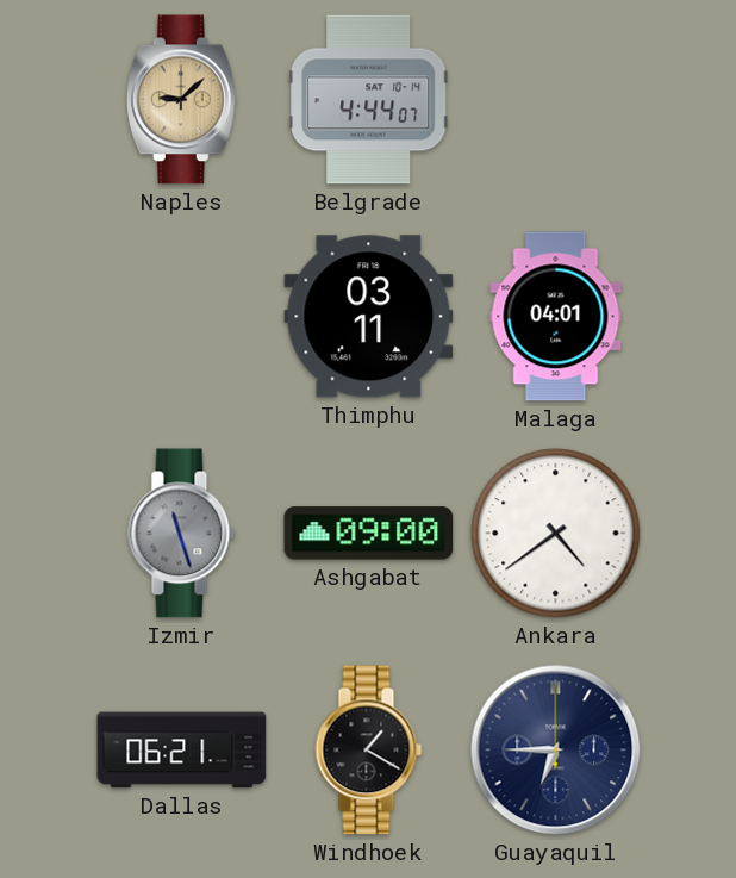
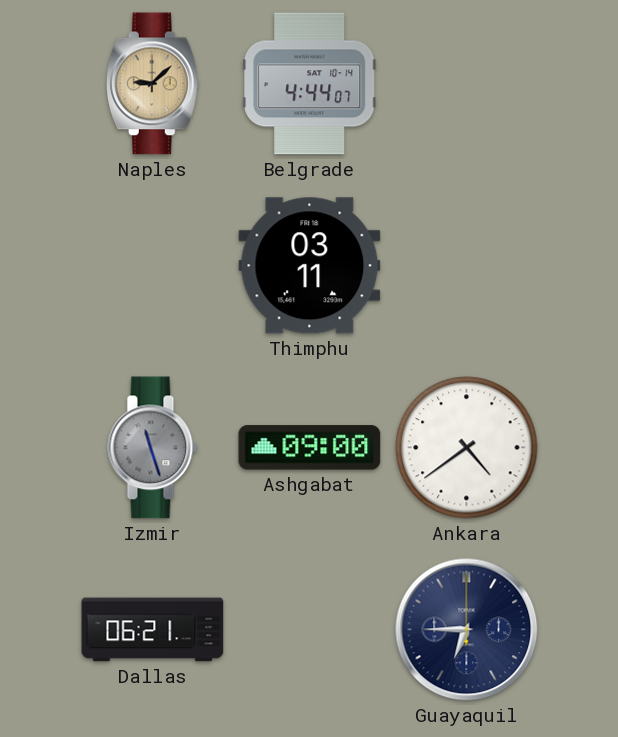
Malaga: 04:01 -> none
Windhoek: 1:20 -> none
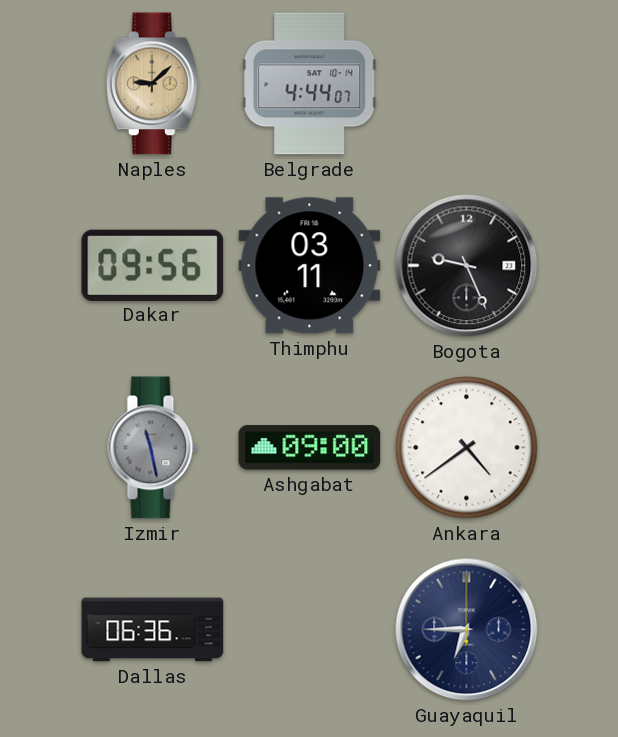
Dakar: none -> 09:56
Bogota: none -> 9:26
Izmir: 11:27 -> 11:28
Dallas: 06:21 -> 06:36
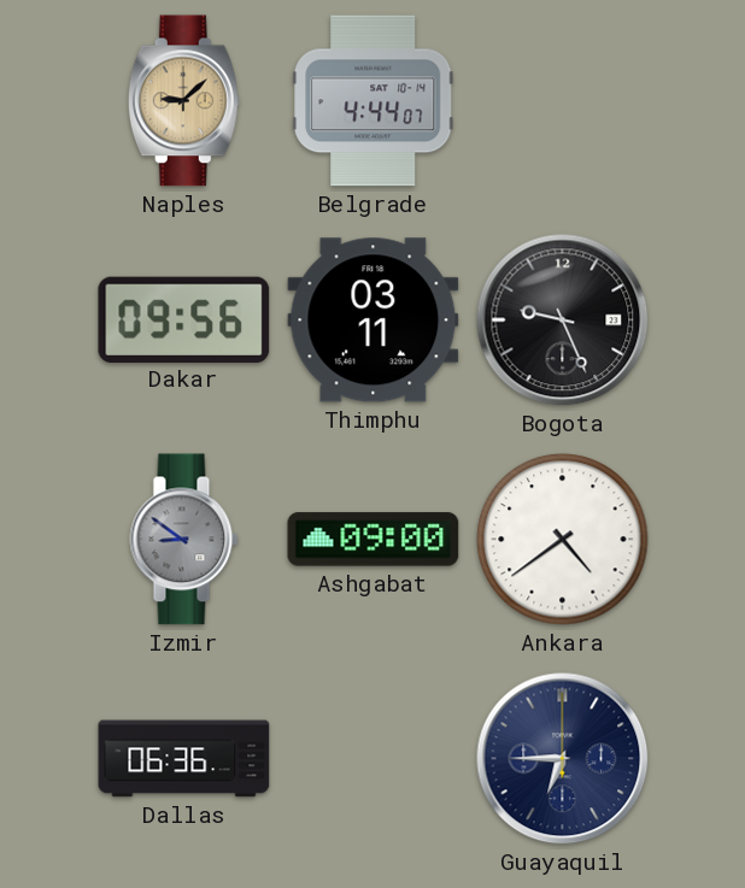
Izmir: 11:28 -> 8:51
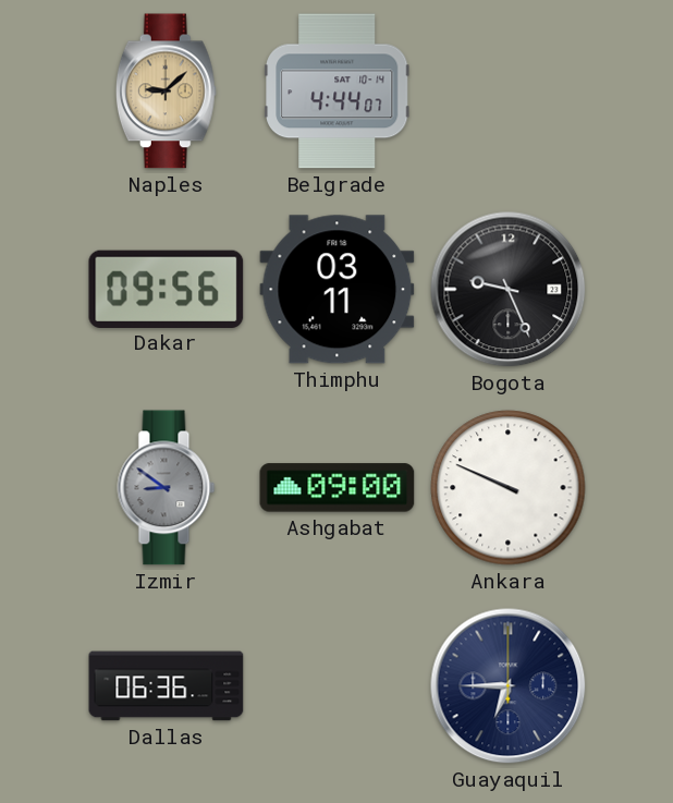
Ankara: 4:39 -> 9:49
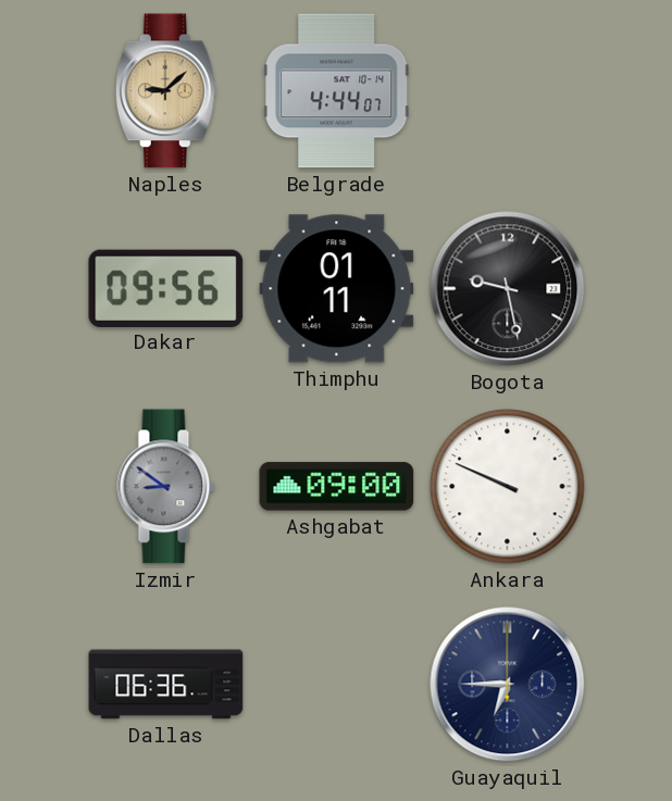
Thimphu: 03:11 -> 01:11
Bogota: 9:26 -> 9:28
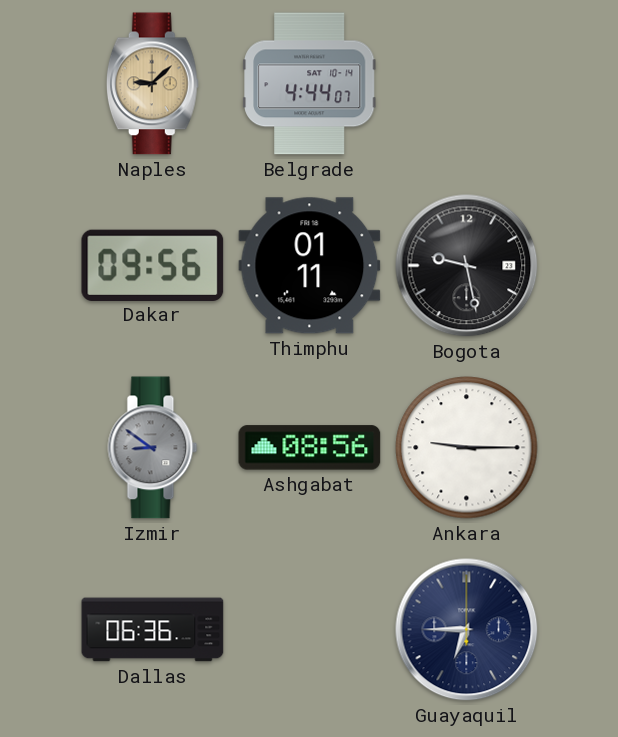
Ashgabat: 09:00 -> 08:56
Ankara: 9:49 -> 9:15
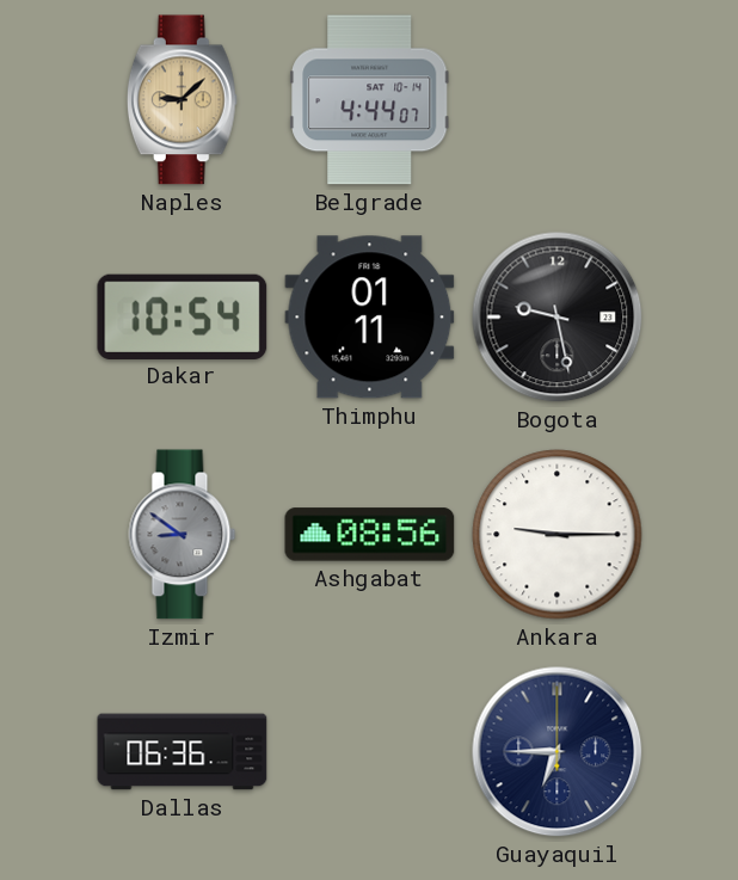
Dakar: 09:56 -> 10:54
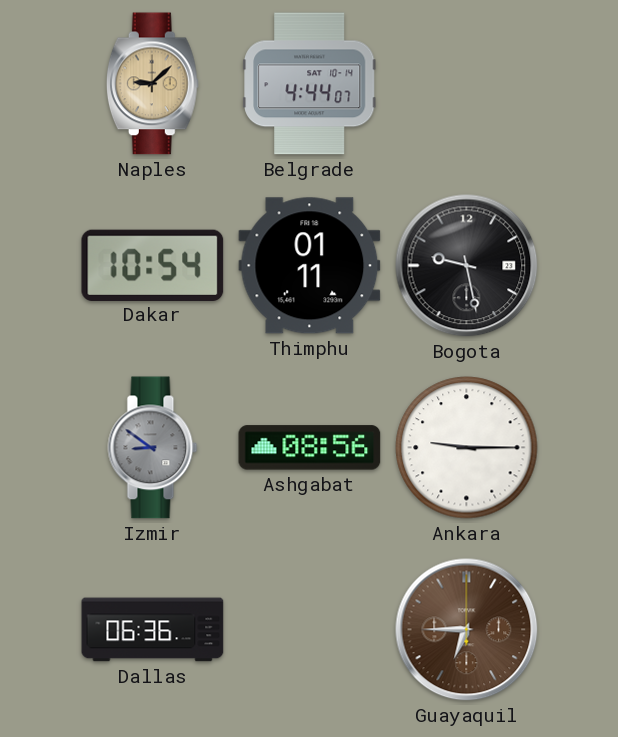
Guayaquil dial: navy -> brown
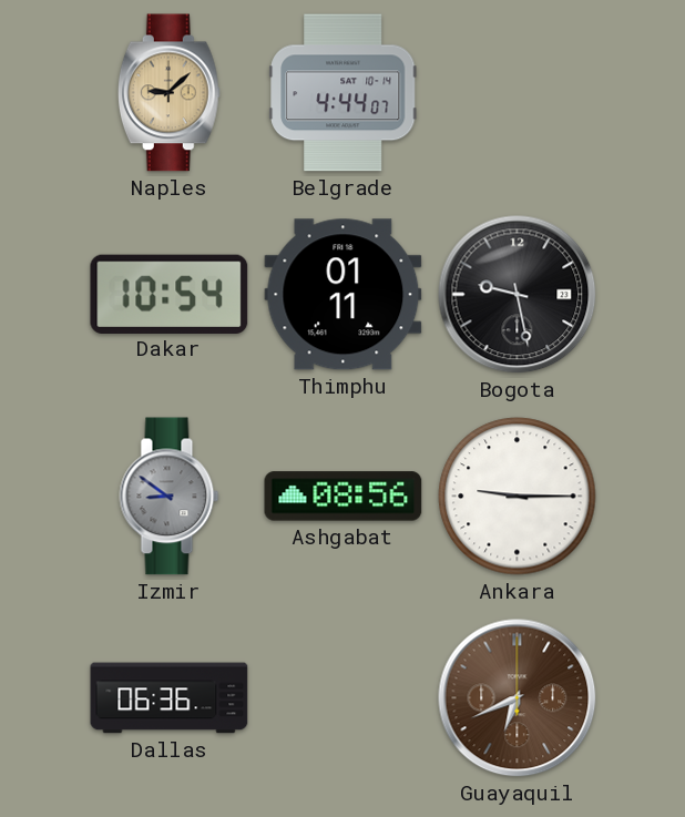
Guayaquil: 6:45 -> 6:41
